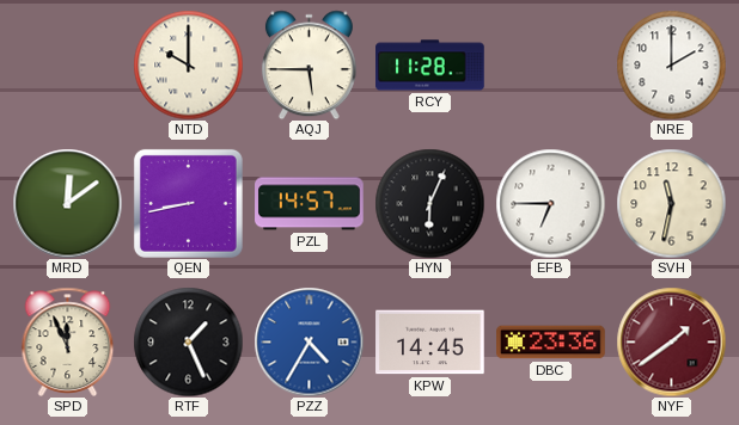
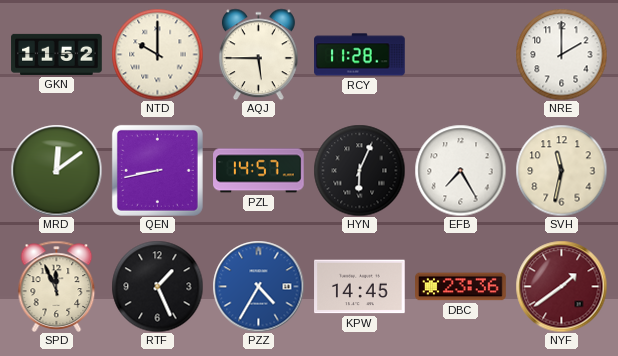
GKN: none -> 11:52
EFB: 6:45 -> 7:25
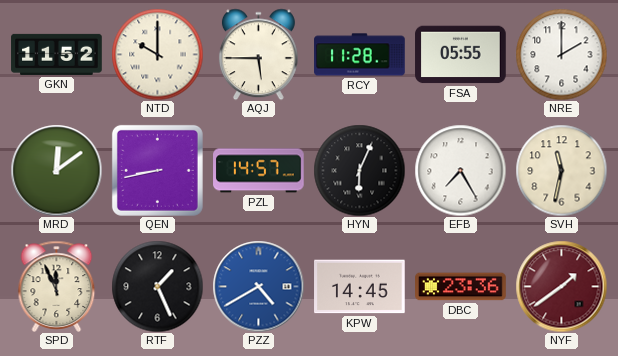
FSA: none -> 05:55
PZZ: 4:35 -> 4:40
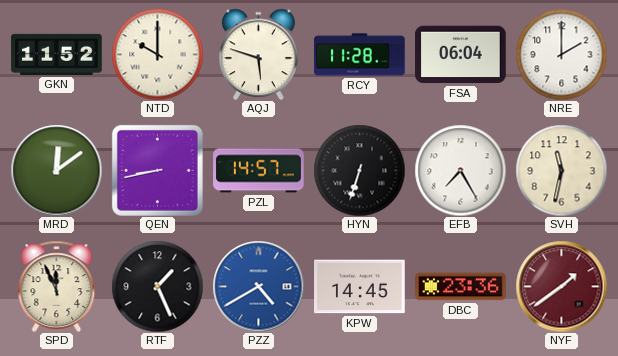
AQJ: 5:45 -> 5:48
FSA: 05:55 -> 06:04
HYN: 6:04 -> 6:33
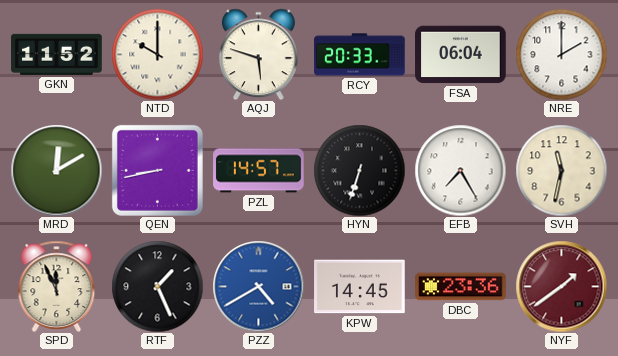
RCY: 11:28 -> 20:33
MRD: 12:09 -> 12:10
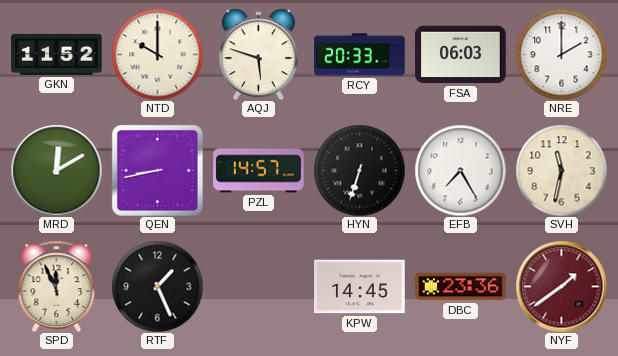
FSA: 06:04 -> 06:03
PZZ: 4:40 -> none
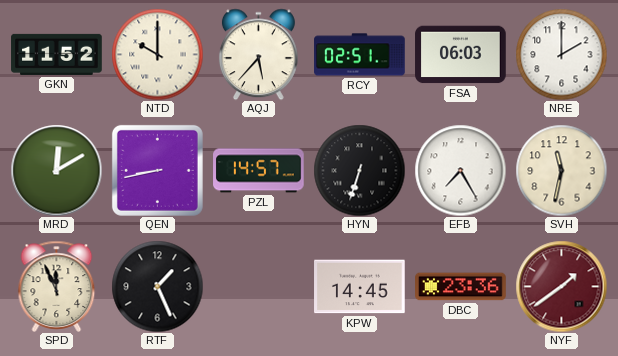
AQJ: 5:48 -> 5:37
RCY: 20:33 -> 02:51
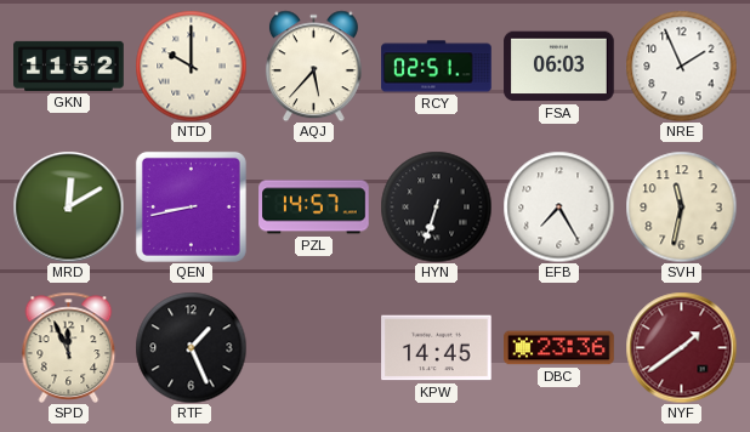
NRE: 2:00 -> 1:56
